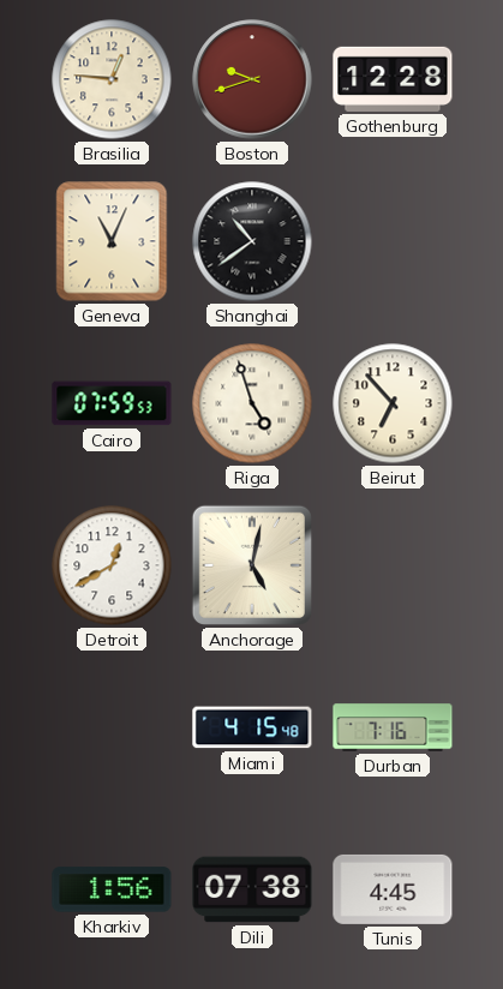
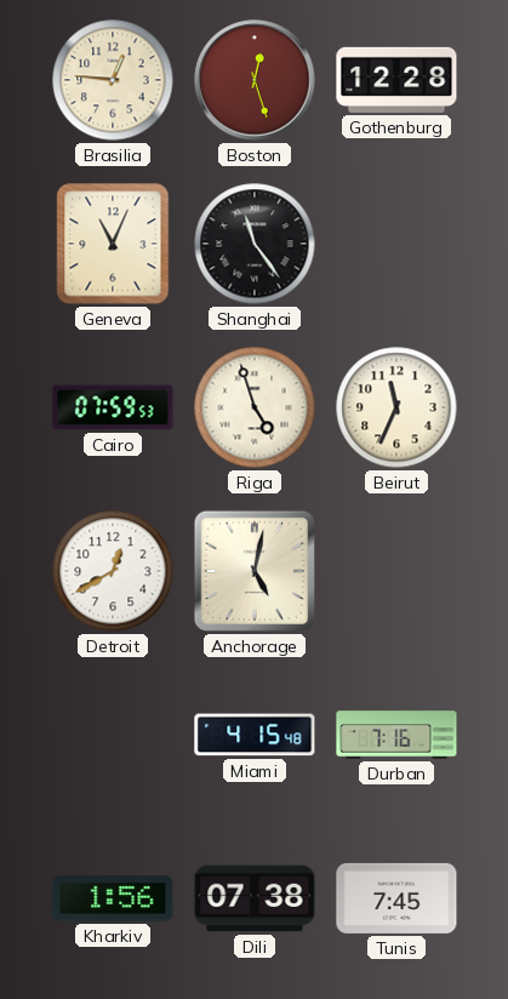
Boston: 9:42 -> 12:27
Shanghai: 10:39 -> 11:24
Beirut: 6:53 -> 11:34
Tunis: 4:45 -> 7:45
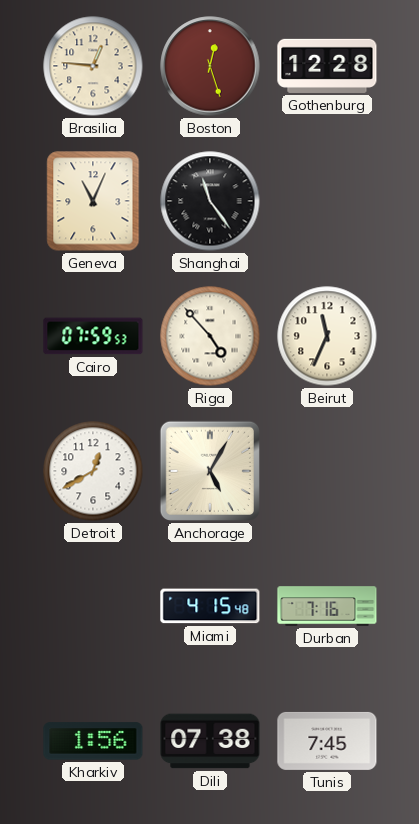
Riga: 4:57 -> 4:53
Anchorage: 5:02 -> 5:05
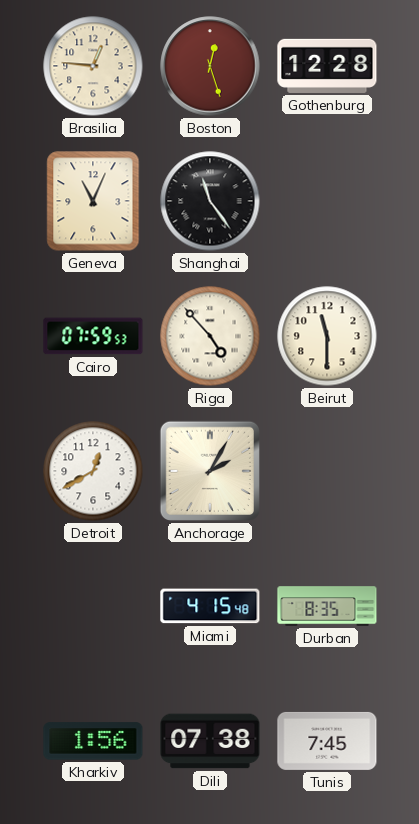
Beirut: 11:34 -> 11:30
Anchorage: 5:05 -> 2:05
Durban: 7:16 -> 8:35
